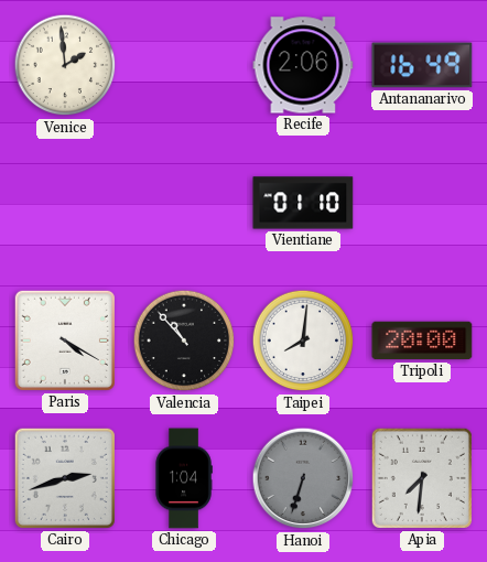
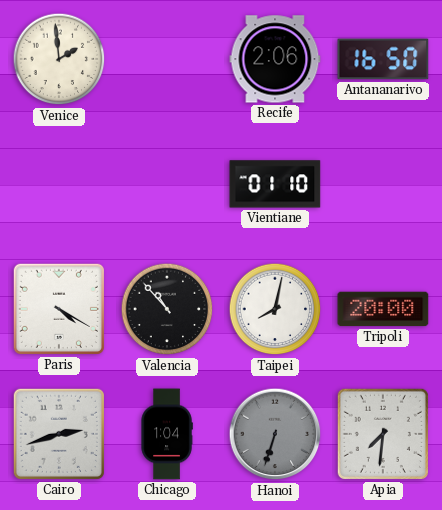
Antananarivo: 16:49 -> 16:50
Taipei: 8:01 -> 8:02
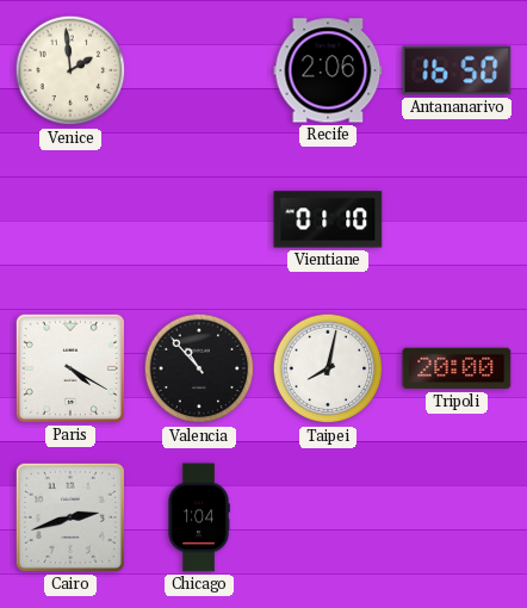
Hanoi: 6:33 -> none
Apia: 7:31 -> none
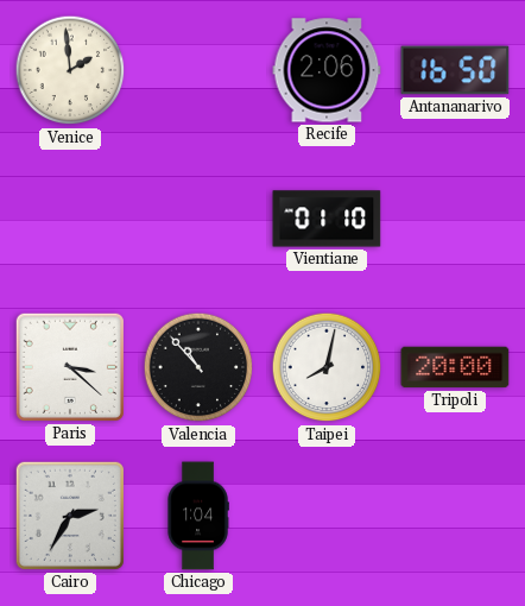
Paris: 4:20 -> 3:22
Cairo: 2:42 -> 2:35
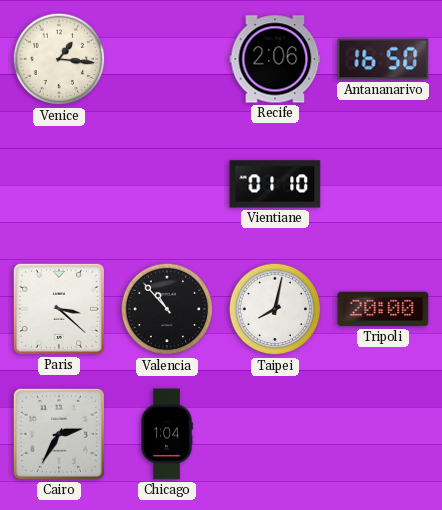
Venice: 1:59 -> 1:16
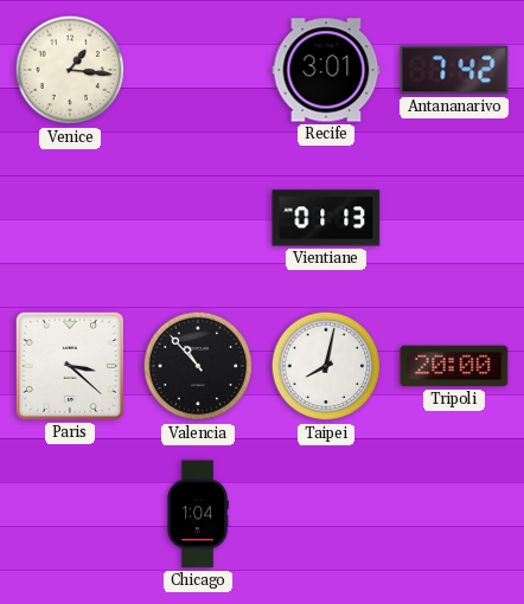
Recife: 2:06 -> 3:01
Antananarivo: 16:50 -> 7:42
Vientiane: 01:10 -> 01:13
Cairo: 2:35 -> none
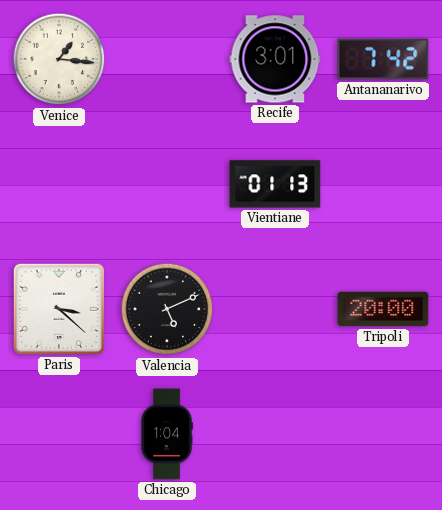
Valencia: 10:53 -> 5:11
Taipei: 8:02 -> none
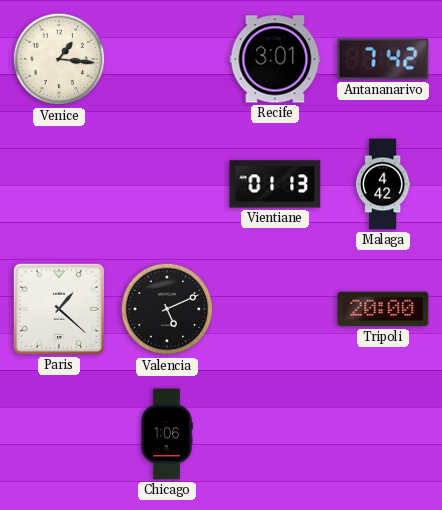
Malaga: none -> 4:42
Paris: 3:22 -> 1:22
Chicago: 1:04 -> 1:06
